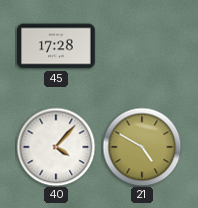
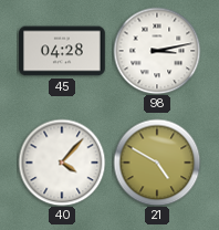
45: 17:28 -> 04:28
98: none -> 3:13
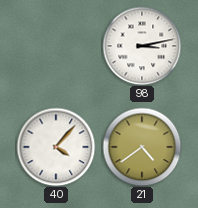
45: 04:28 -> none
21: 4:50 -> 4:39
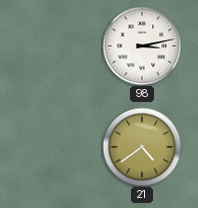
40: 4:07 -> none
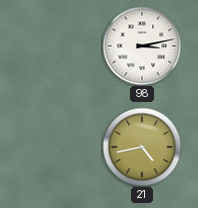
21: 4:39 -> 4:43
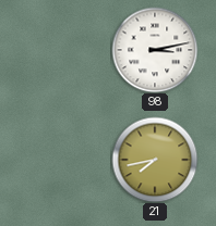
21: 4:43 -> 7:43
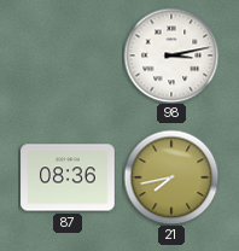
87: none -> 08:36
